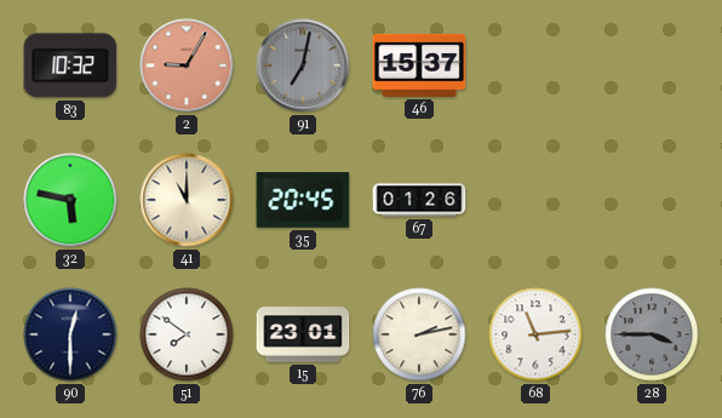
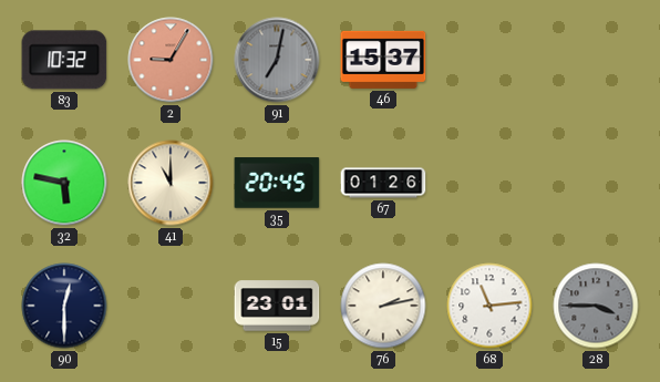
51: 7:51 -> none
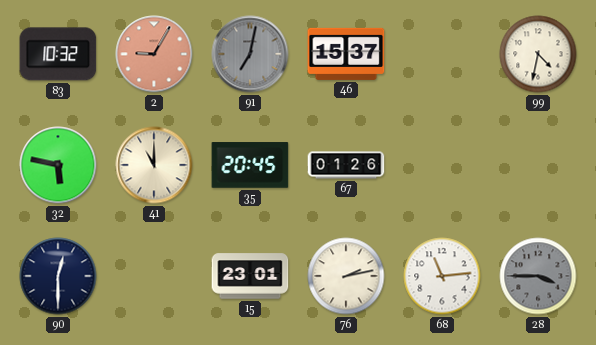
99: none -> 4:32
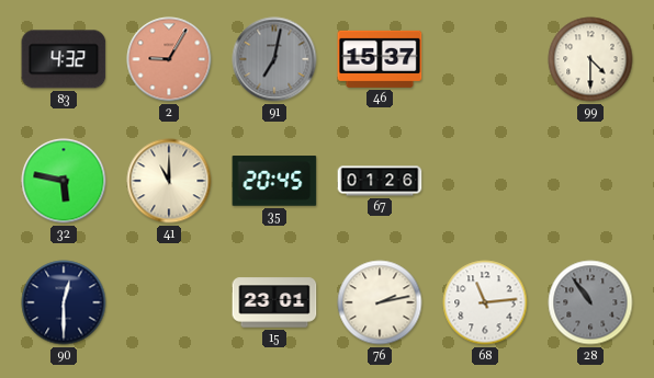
83: 10:32 -> 4:32
99: 4:32 -> 4:30
28: 3:45 -> 10:54
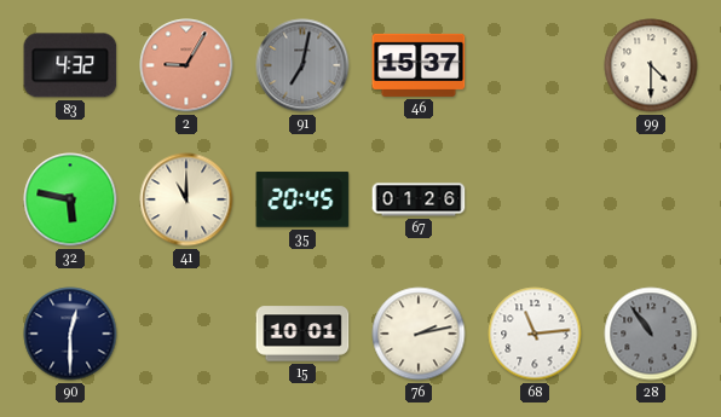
15: 23:01 -> 10:01
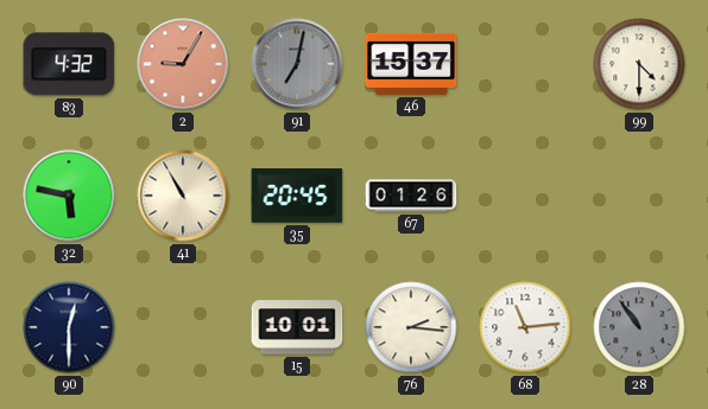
41: 11:00 -> 10:55
76: 2:13 -> 2:16
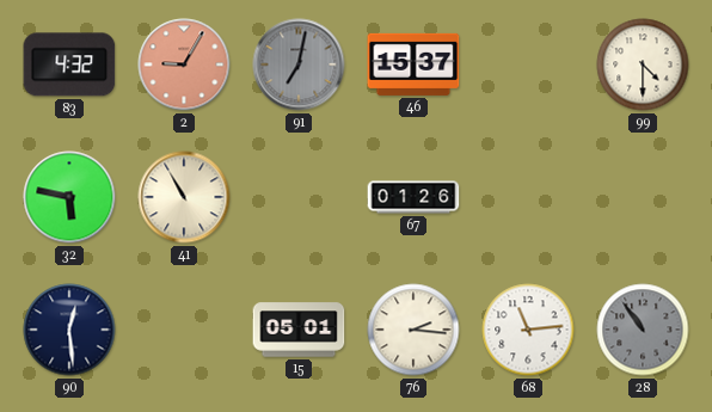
35: 20:45 -> none
90: 12:30 -> 12:29
15: 10:01 -> 05:01
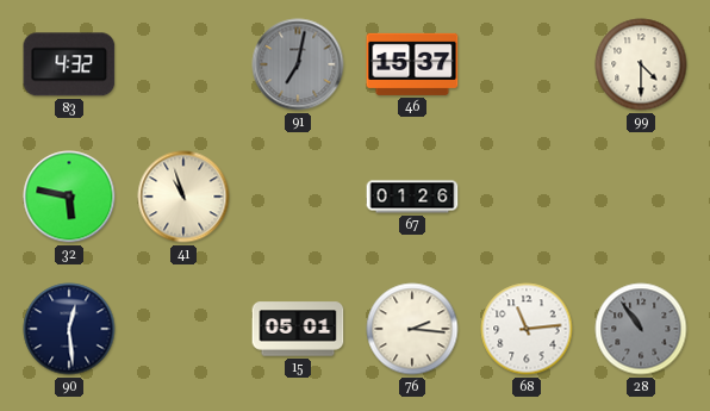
2: 9:05 -> none
41: 10:55 -> 10:57
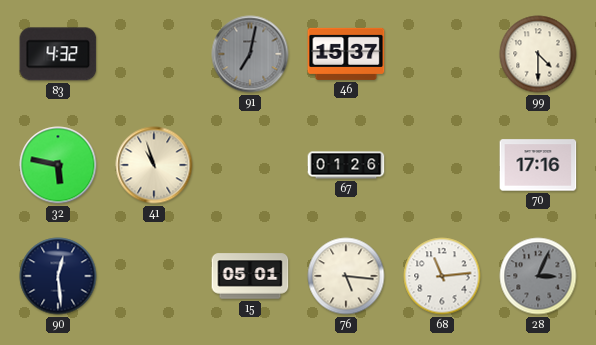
70: none -> 17:16
76: 2:16 -> 5:16
28: 10:54 -> 3:04
